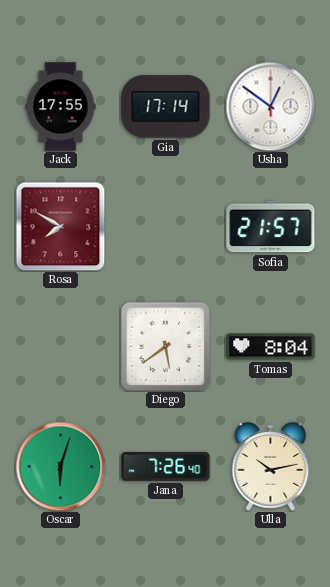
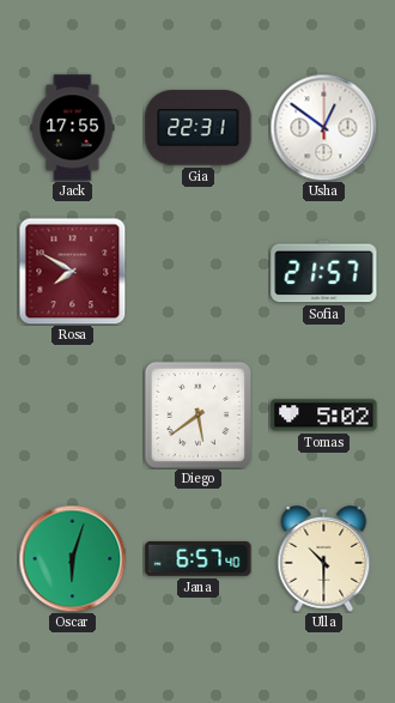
Gia: 17:14 -> 22:31
Tomas: 8:04 -> 5:02
Jana: 7:26 -> 6:57
Ulla: 10:13 -> 10:30
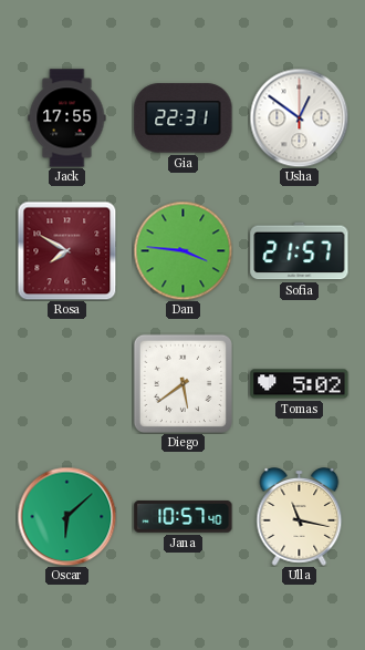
Dan: none -> 3:46
Oscar: 6:03 -> 6:08
Jana: 6:57 -> 10:57
Ulla: 10:30 -> 11:17
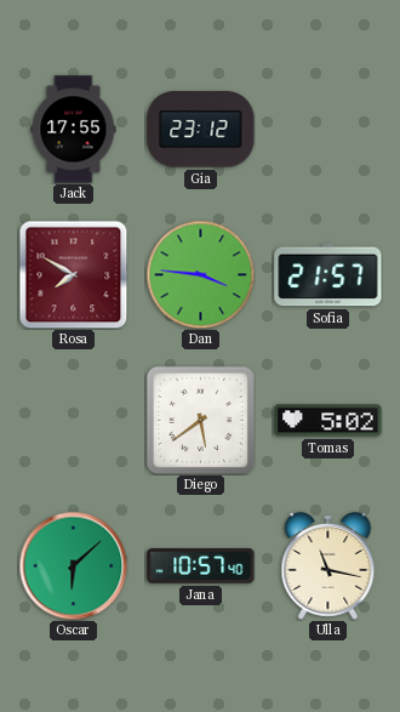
Gia: 22:31 -> 23:12
Usha: 12:51 -> none
